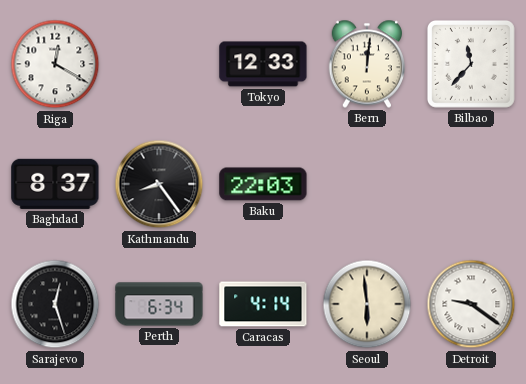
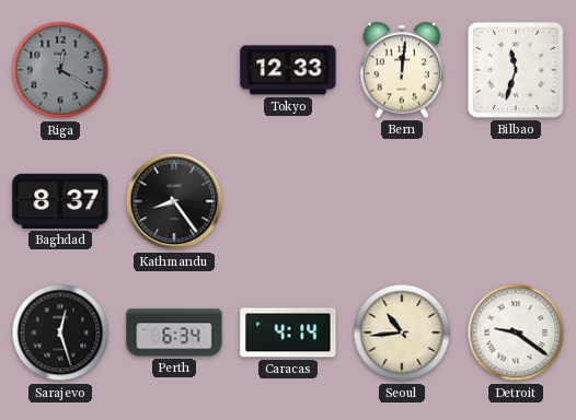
Riga dial: white -> grey
Bilbao: 11:37 -> 11:33
Baku: 22:03 -> none
Seoul: 5:59 -> 10:44
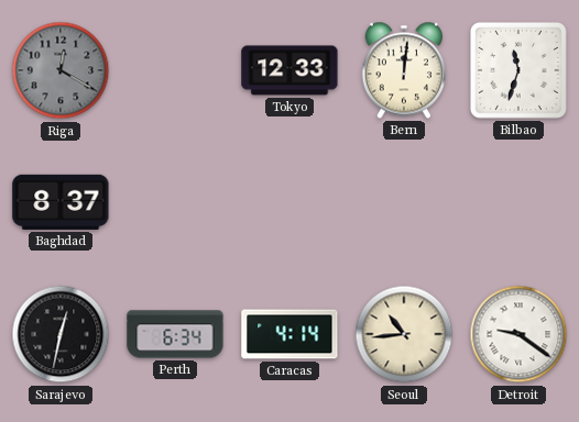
Kathmandu: 8:24 -> none
Sarajevo: 12:27 -> 12:32
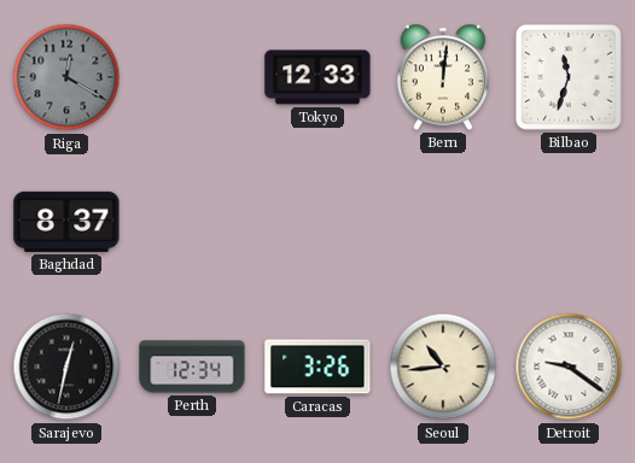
Perth: 6:34 -> 12:34
Caracas: 4:14 -> 3:26
